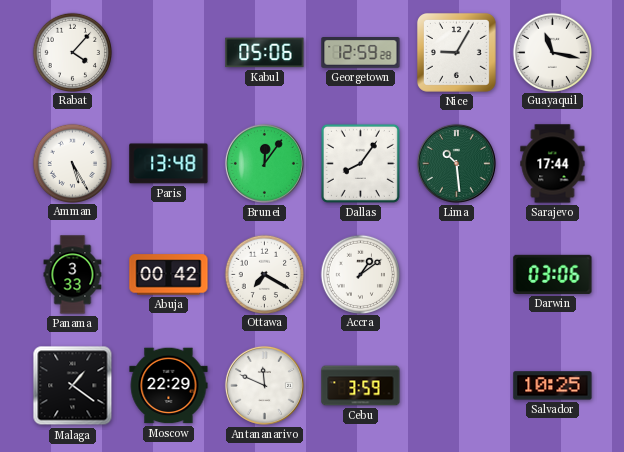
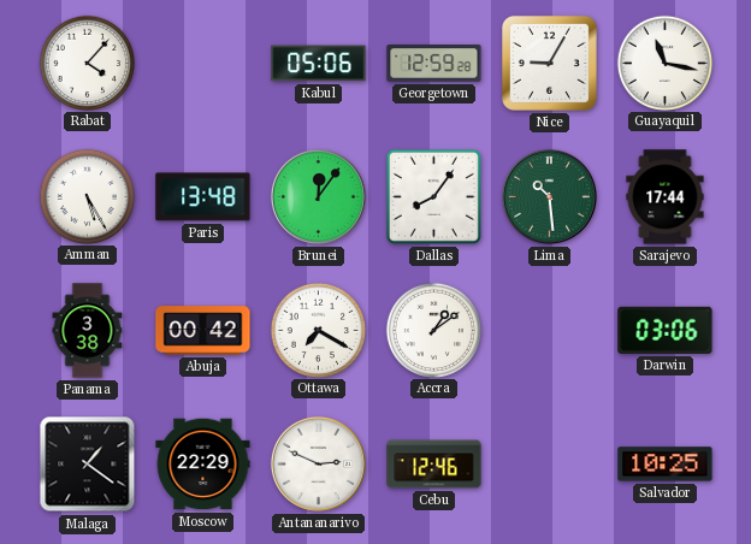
Panama: 3:33 -> 3:38
Antananarivo: 11:49 -> 2:49
Cebu: 3:59 -> 12:46
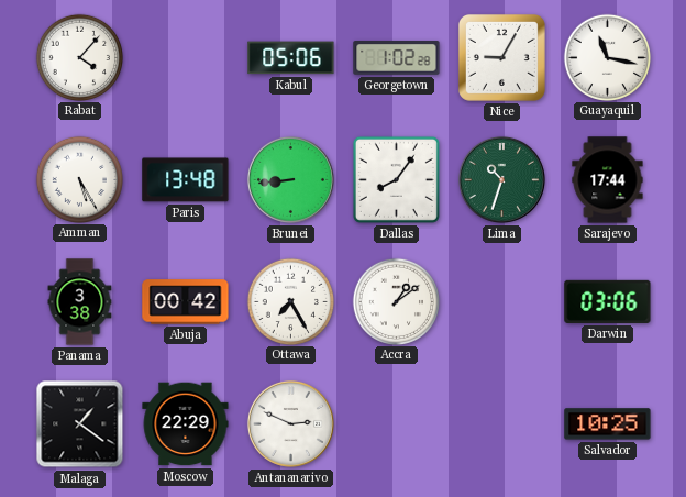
Georgetown: 12:59 -> 1:02
Brunei: 12:06 -> 8:44
Lima: 10:29 -> 10:33
Ottawa: 7:20 -> 7:25
Cebu: 12:46 -> none
